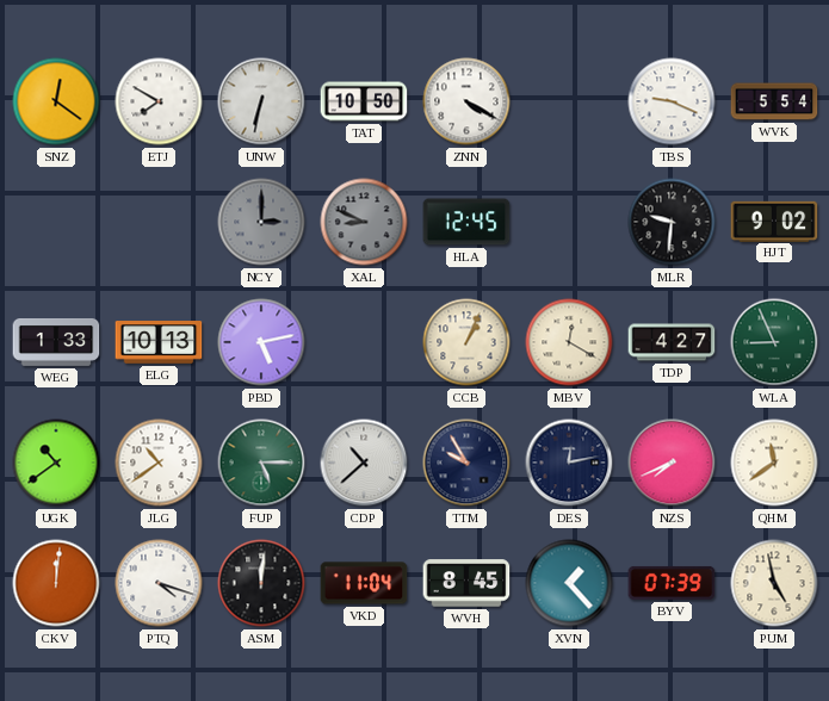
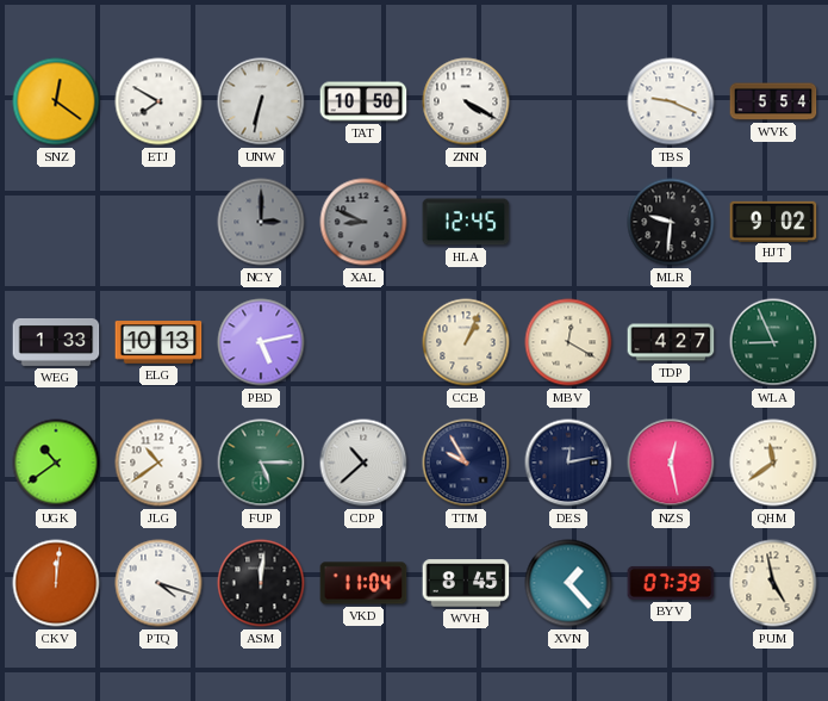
NZS: 7:41 -> 12:28
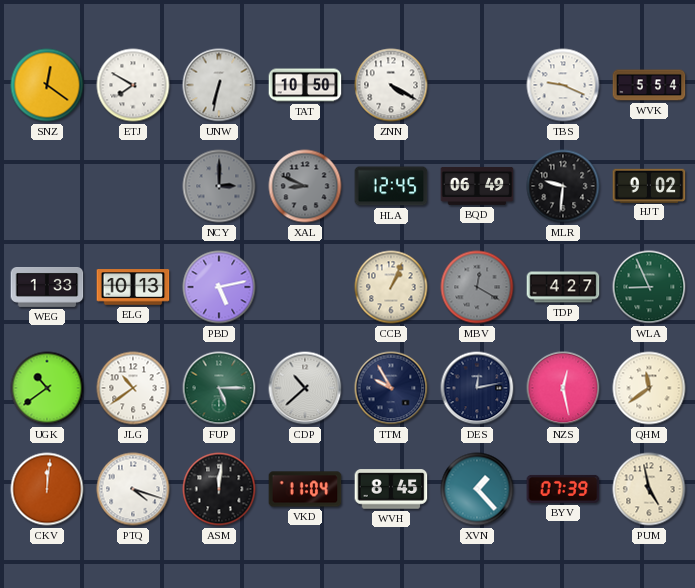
BQD: none -> 06:49
MBV dial: cream -> grey
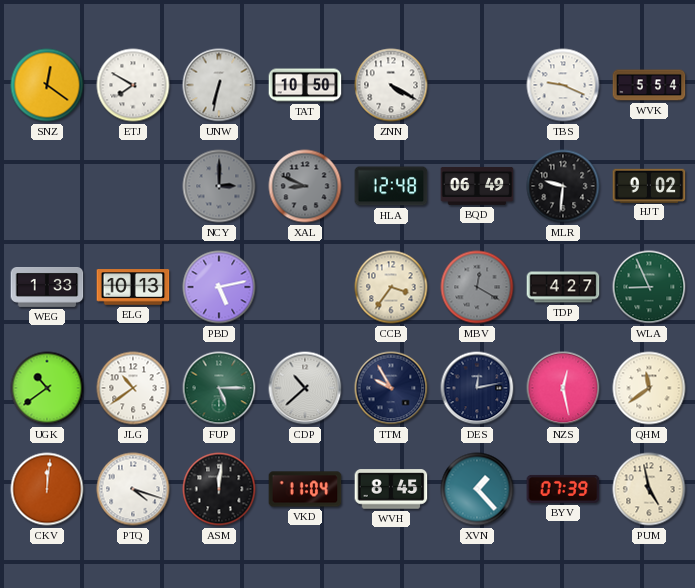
HLA: 12:45 -> 12:48
CCB: 1:04 -> 3:36
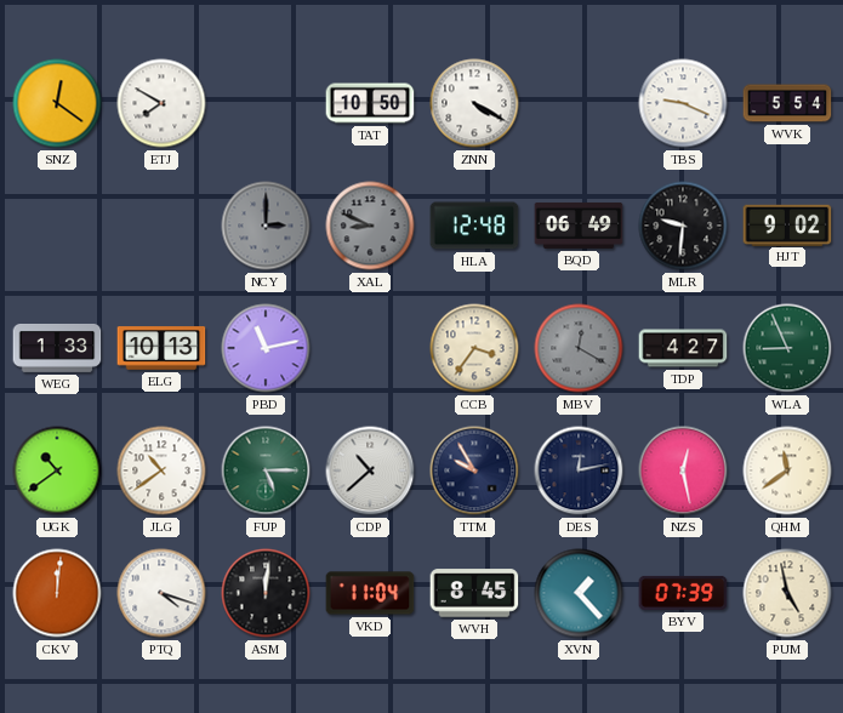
UNW: 6:32 -> none
PBD: 5:13 -> 11:13
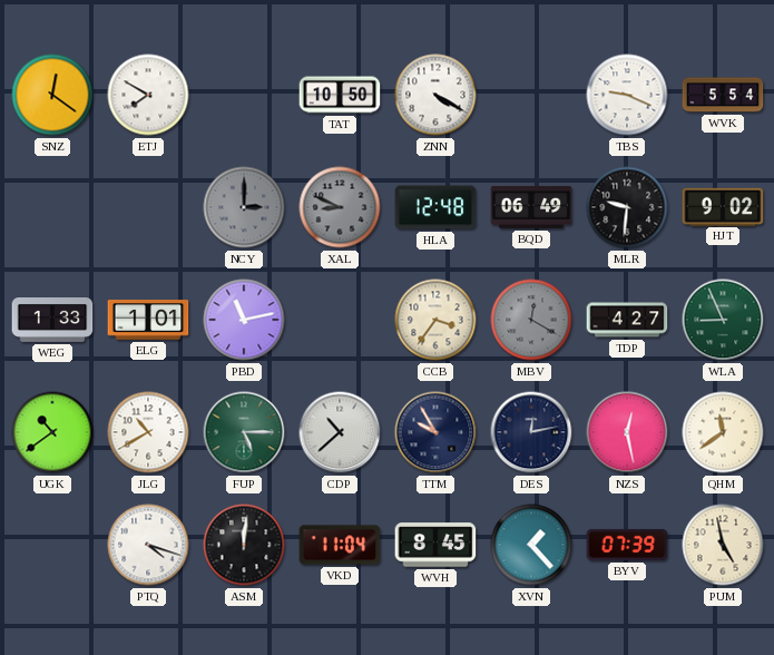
ELG: 10:13 -> 1:01
JLG: 10:39 -> 10:40
CKV: 12:01 -> none
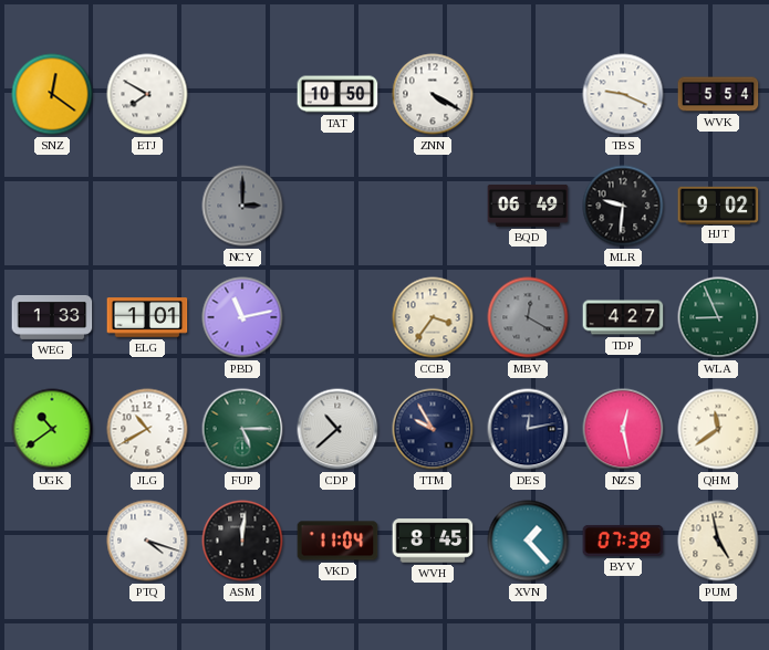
XAL: 8:49 -> none
HLA: 12:48 -> none
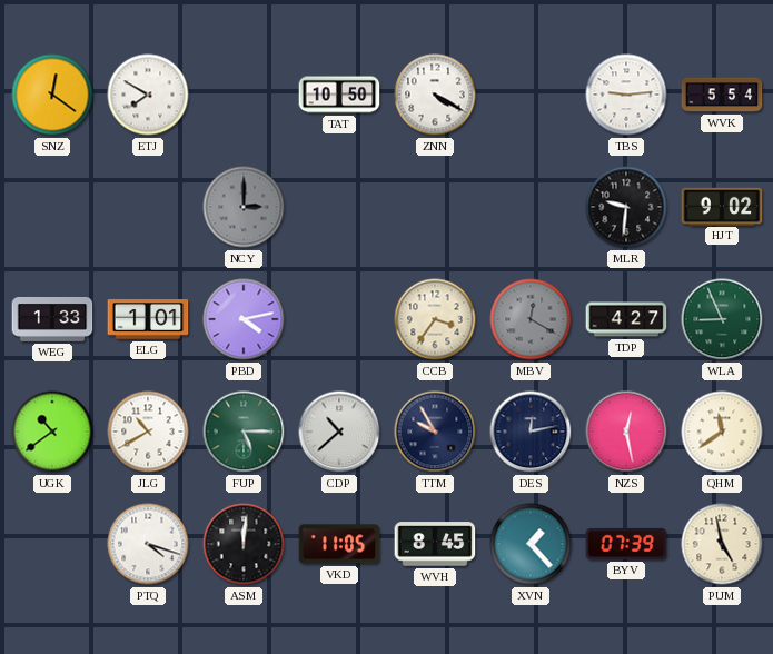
TBS: 9:19 -> 9:14
BQD: 06:49 -> none
PBD: 11:13 -> 4:13
VKD: 11:04 -> 11:05
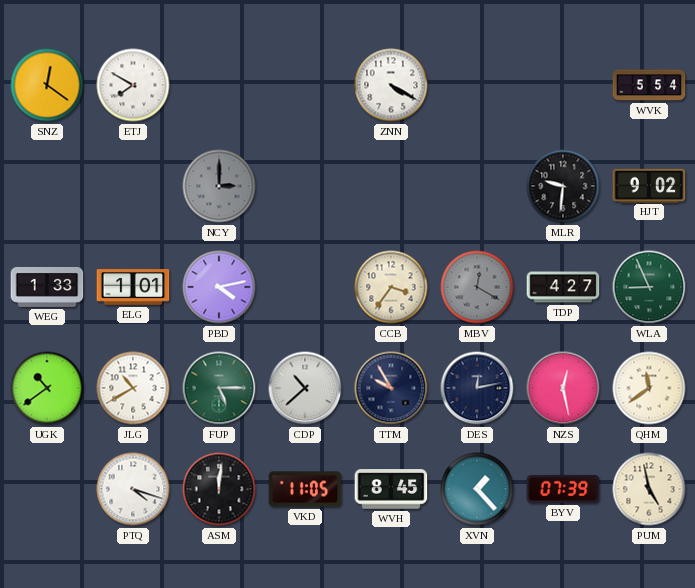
TAT: 10:50 -> none
TBS: 9:14 -> none
